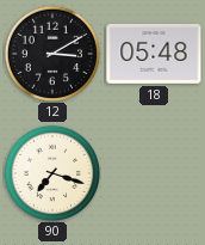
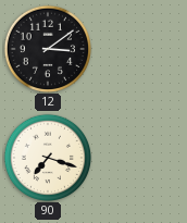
12: 3:10 -> 3:09
18: 05:48 -> none
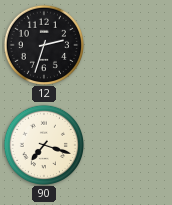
12: 3:09 -> 2:33
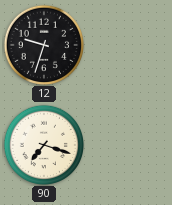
12: 2:33 -> 9:33
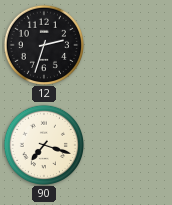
12: 9:33 -> 2:33
